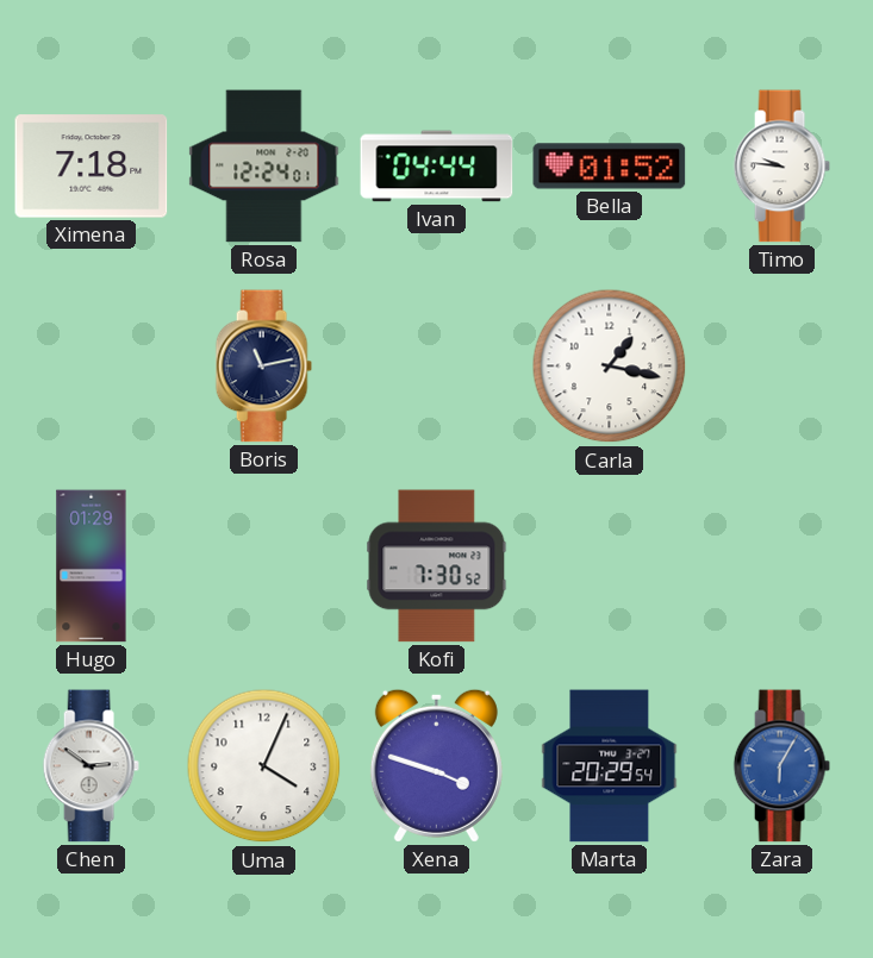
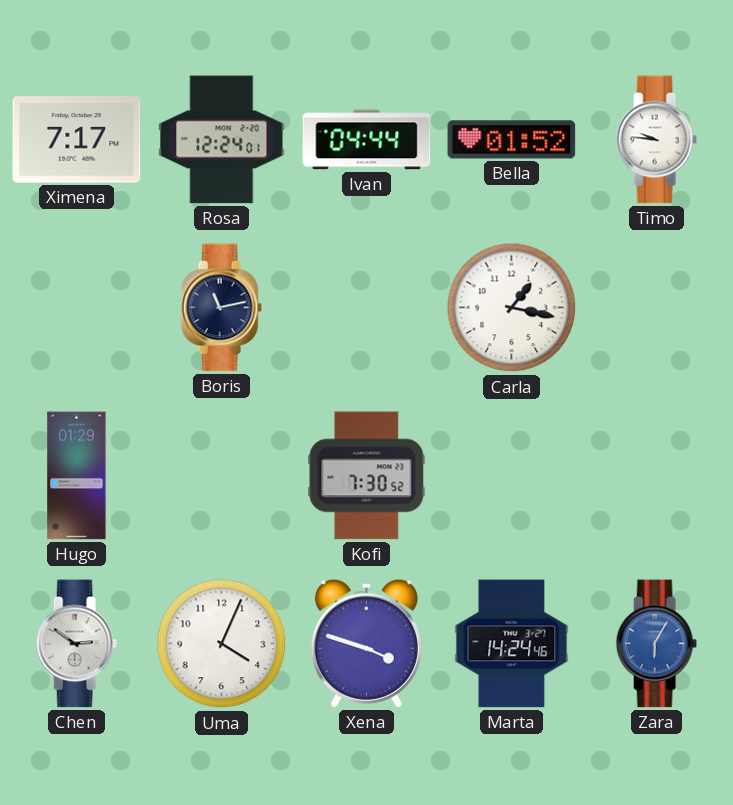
Ximena: 7:18 -> 7:17
Marta: 20:29 -> 14:24
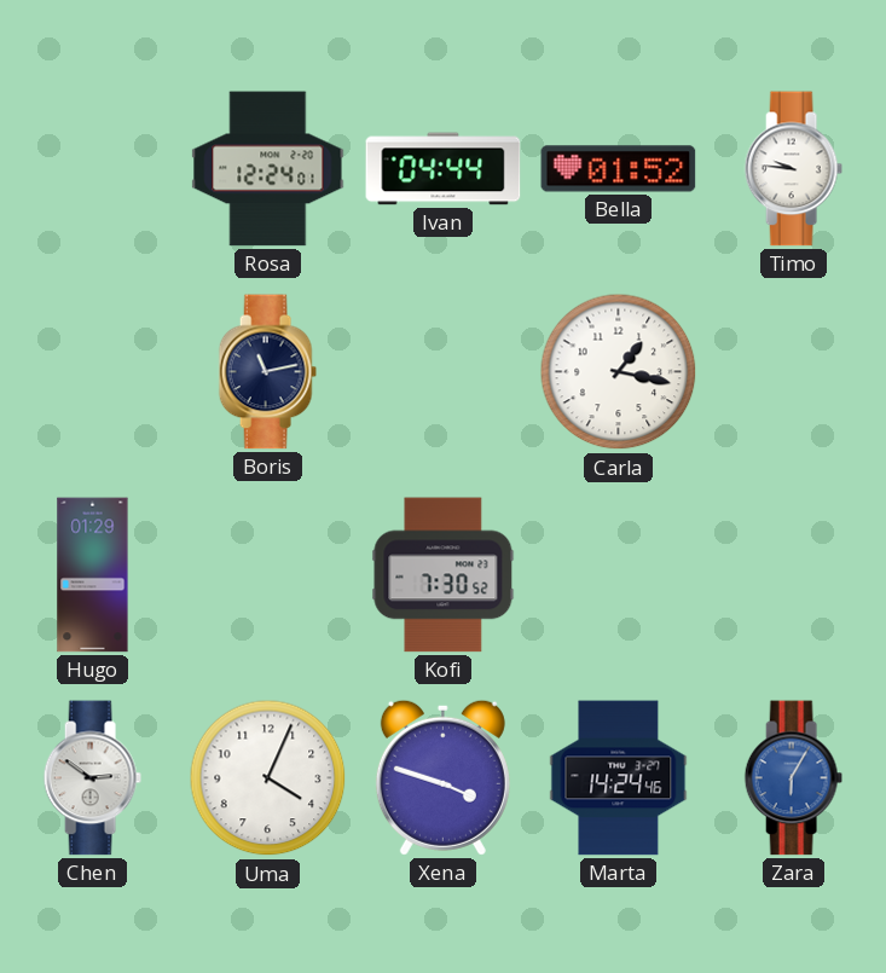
Ximena: 7:17 -> none
